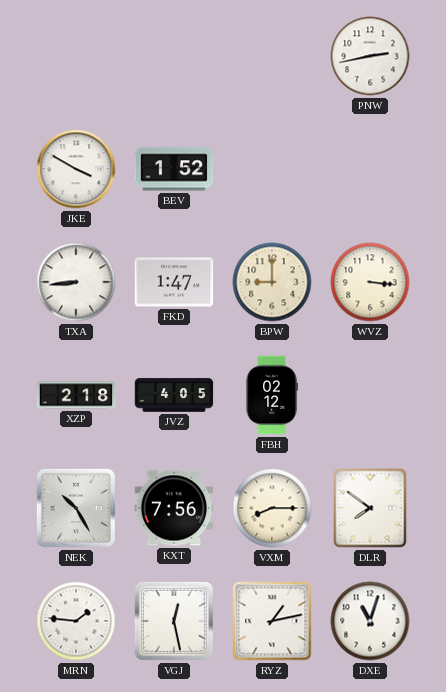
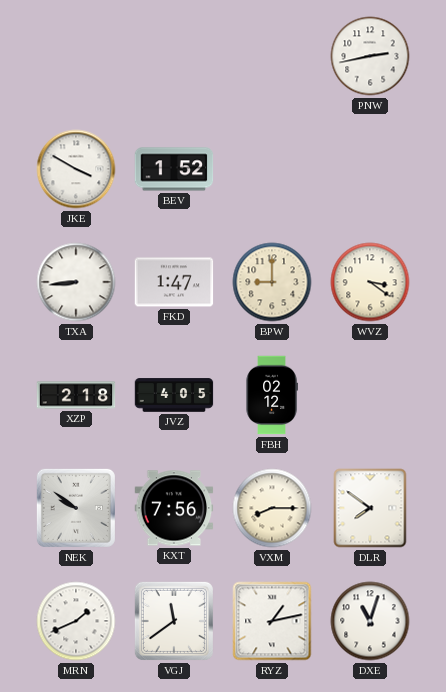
WVZ: 3:16 -> 3:21
NEK: 10:25 -> 9:51
MRN: 1:46 -> 1:41
VGJ: 12:28 -> 11:39
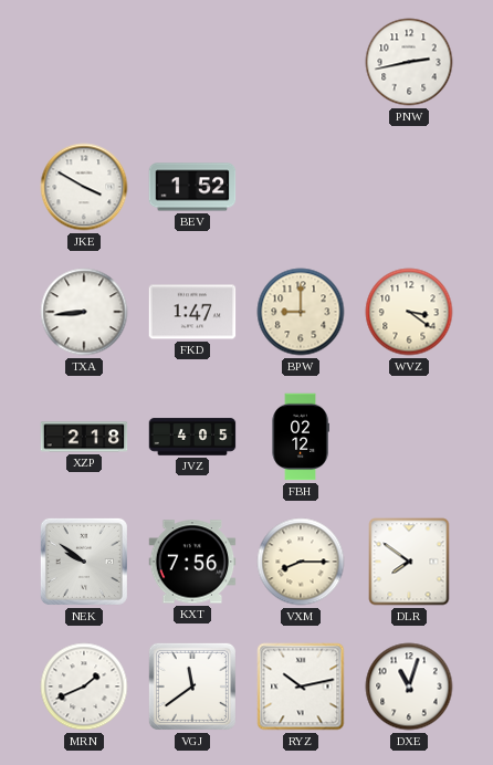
RYZ: 1:13 -> 10:13
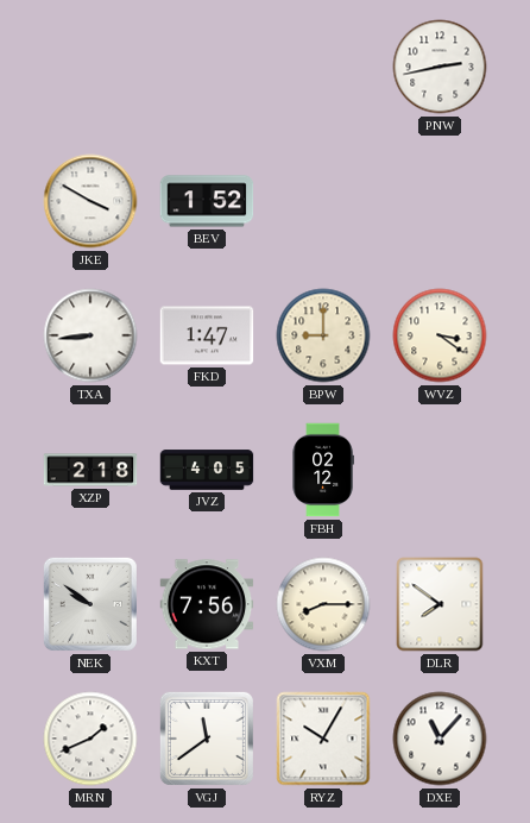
RYZ: 10:13 -> 10:05
DXE: 11:03 -> 11:07
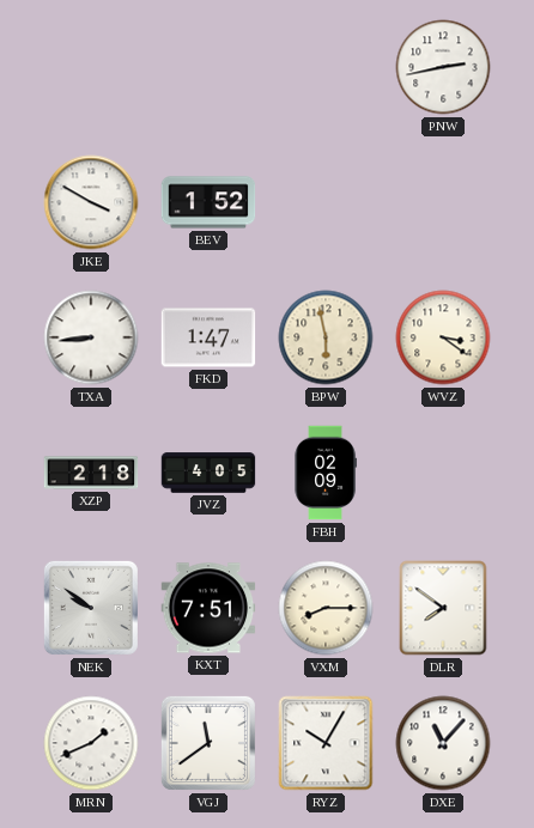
BPW: 9:00 -> 5:58
FBH: 02:12 -> 02:09
KXT: 7:56 -> 7:51
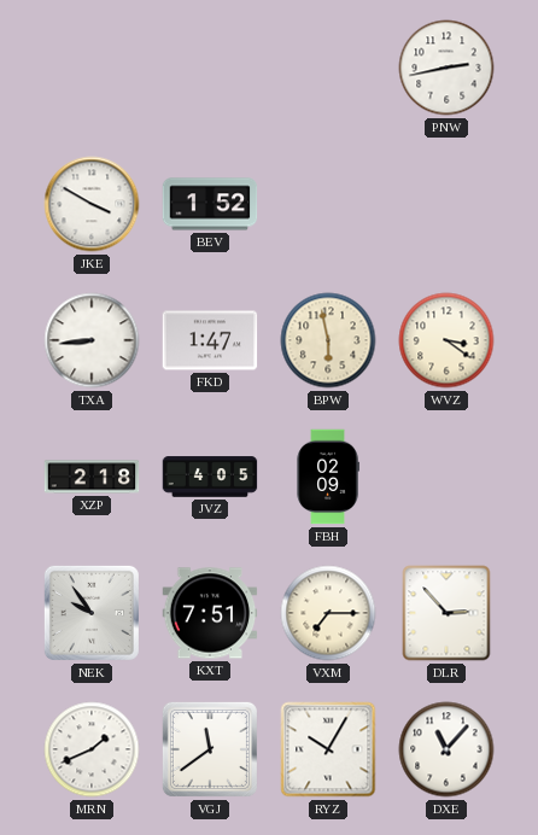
NEK: 9:51 -> 9:54
VXM: 8:15 -> 7:15
DLR: 7:51 -> 2:53
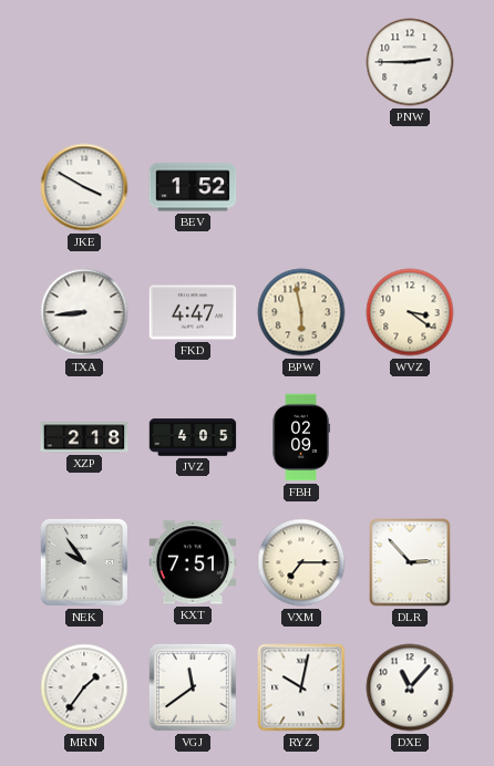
PNW: 2:43 -> 2:45
FKD: 1:47 -> 4:47
MRN: 1:41 -> 1:36
RYZ: 10:05 -> 10:02
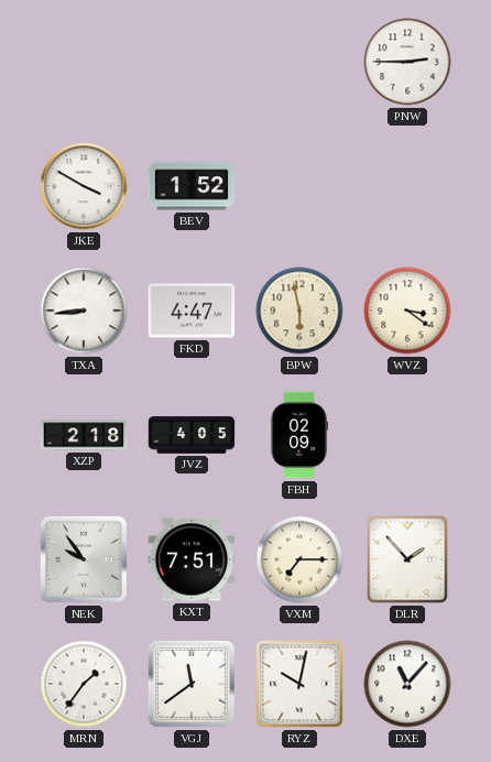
DLR: 2:53 -> 1:53
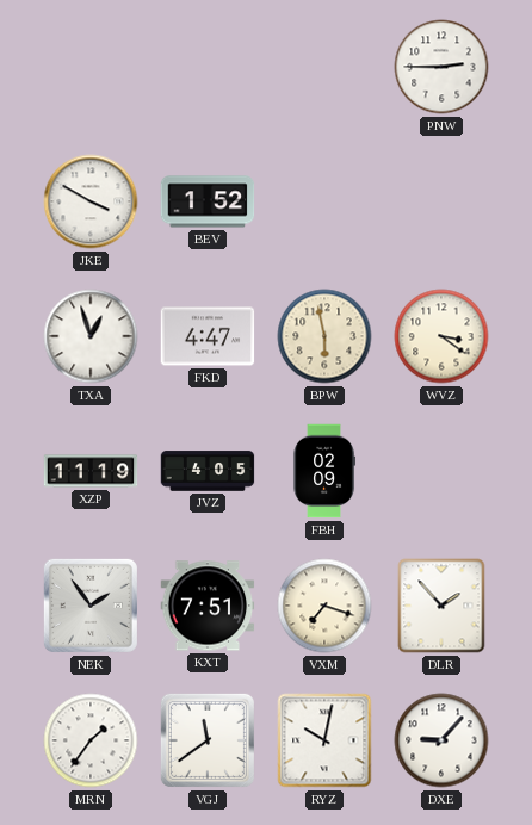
TXA: 8:44 -> 12:57
XZP: 2:18 -> 11:19
NEK: 9:54 -> 1:54
VXM: 7:15 -> 7:18
DXE: 11:07 -> 9:07
